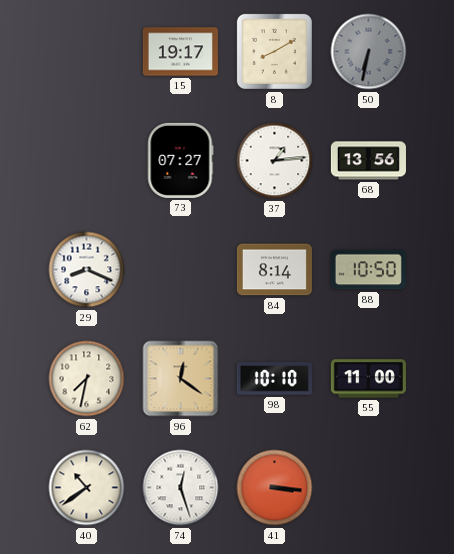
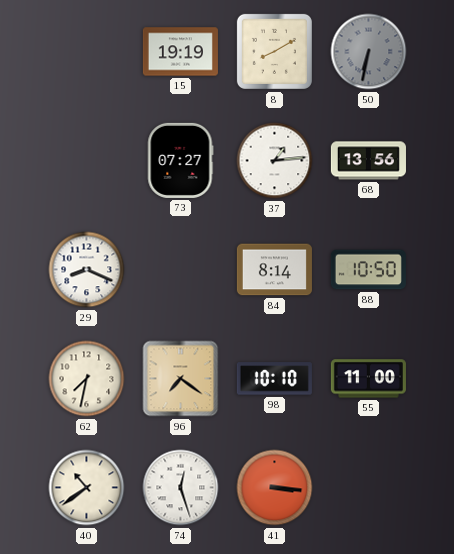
15: 19:17 -> 19:19
96: 12:21 -> 7:21
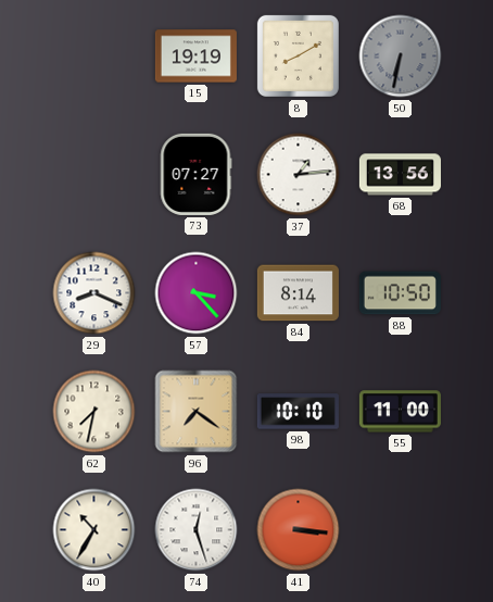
57: none -> 3:23
40: 10:39 -> 10:35
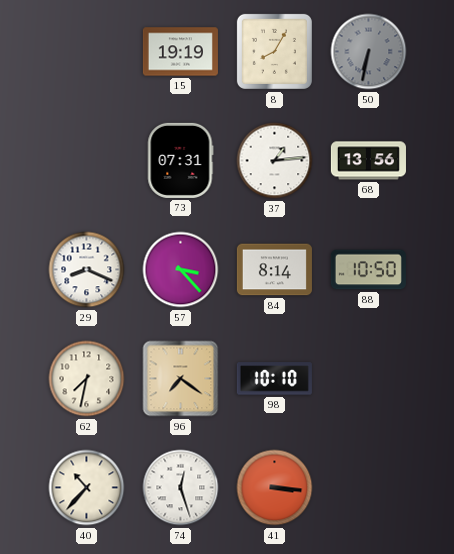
8: 8:10 -> 8:05
73: 07:27 -> 07:31
55: 11:00 -> none
40: 10:35 -> 10:37
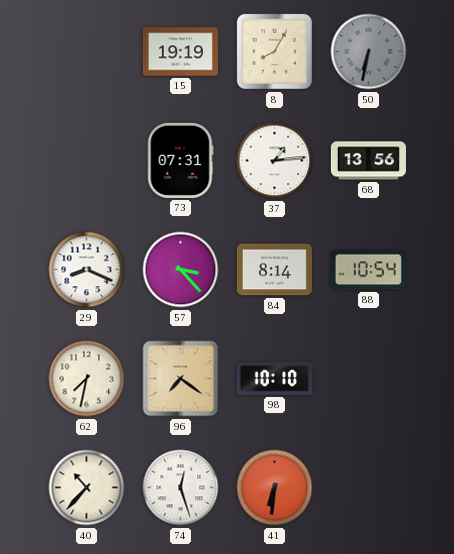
88: 10:50 -> 10:54
41: 3:16 -> 6:31
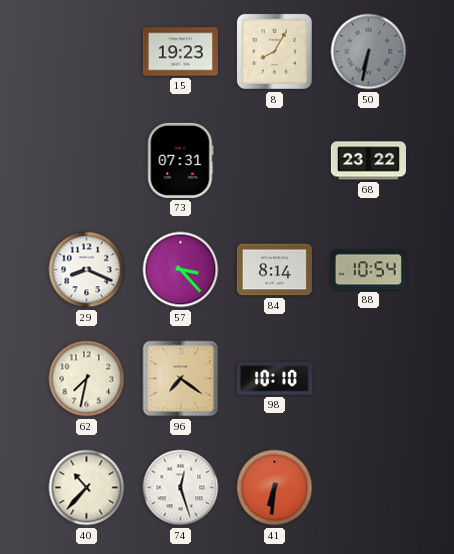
15: 19:19 -> 19:23
37: 1:14 -> none
68: 13:56 -> 23:22
